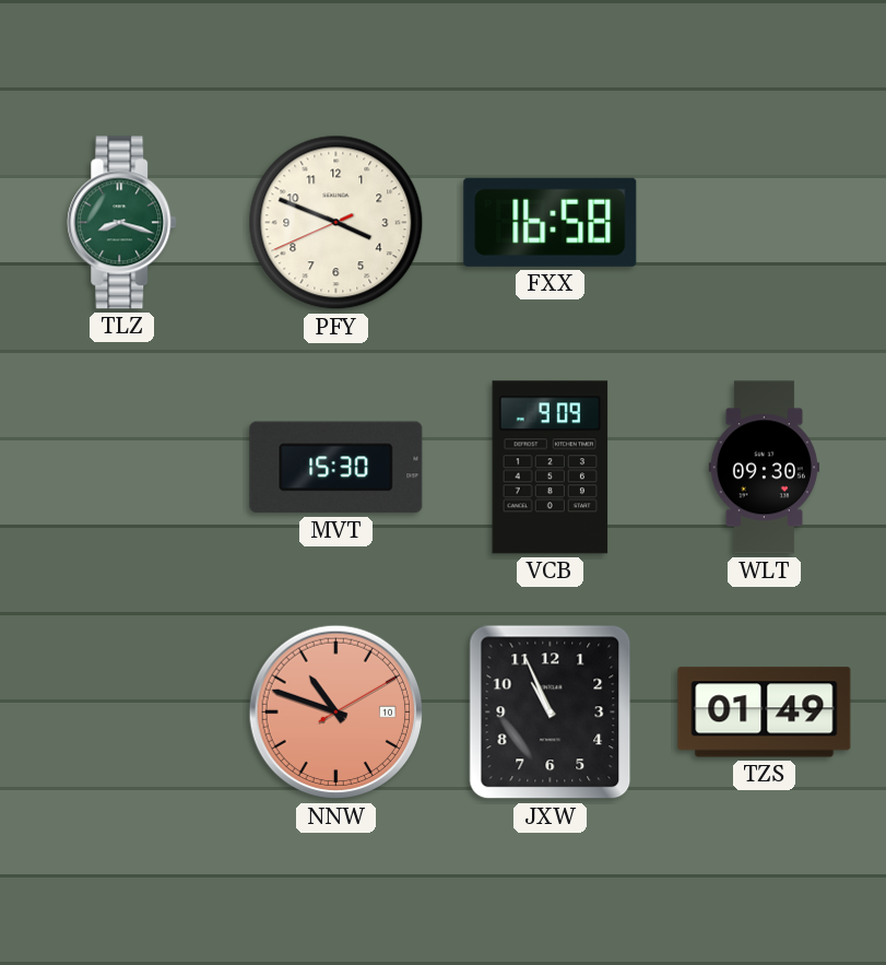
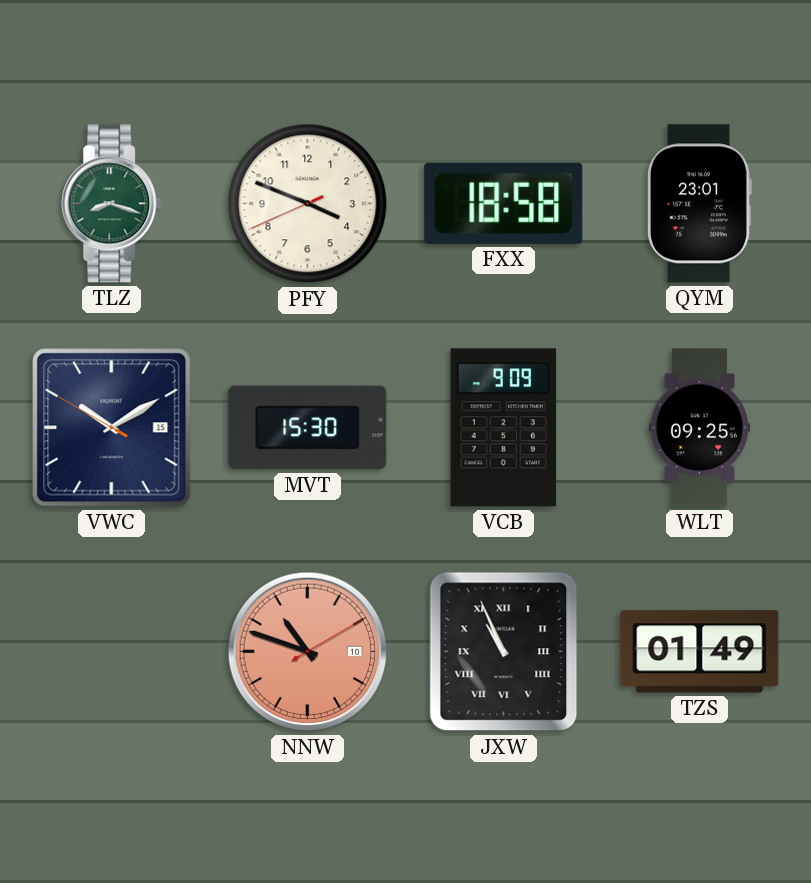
FXX: 16:58 -> 18:58
QYM: none -> 23:01
VWC: none -> 10:09
WLT: 09:30 -> 09:25
JXW numerals: Arabic -> Roman
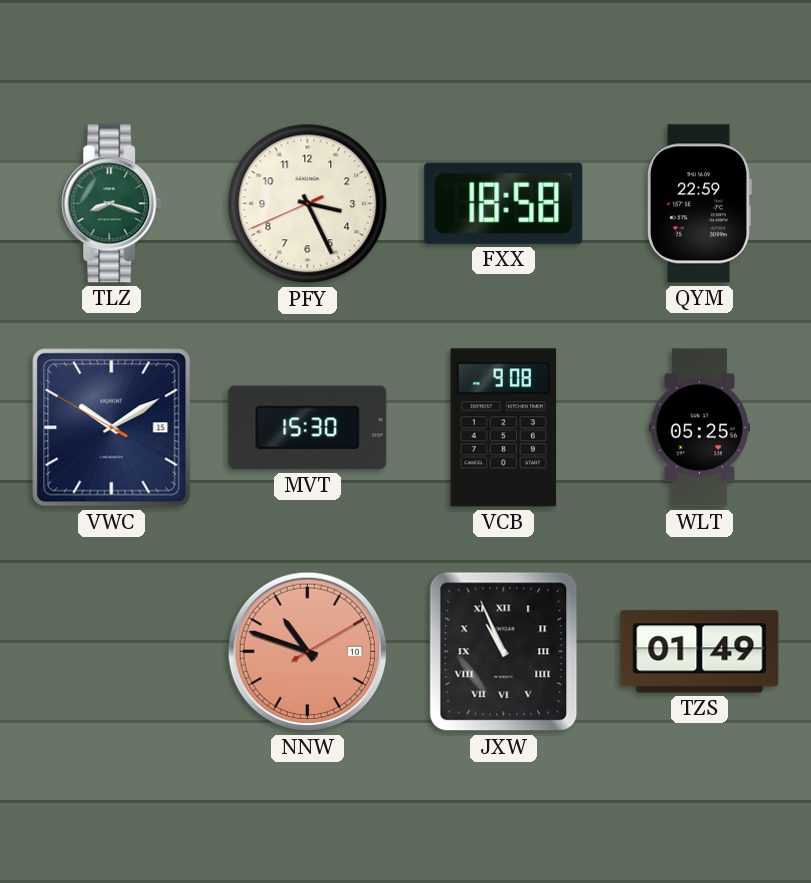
PFY: 3:48 -> 3:25
QYM: 23:01 -> 22:59
VCB: 9:09 -> 9:08
WLT: 09:25 -> 05:25
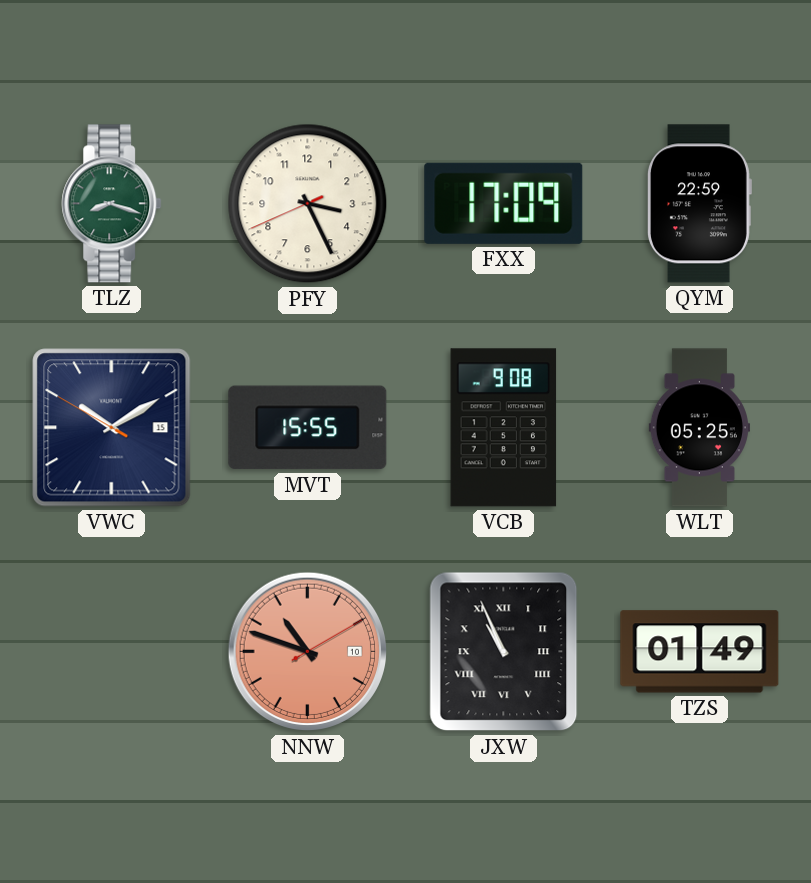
FXX: 18:58 -> 17:09
MVT: 15:30 -> 15:55
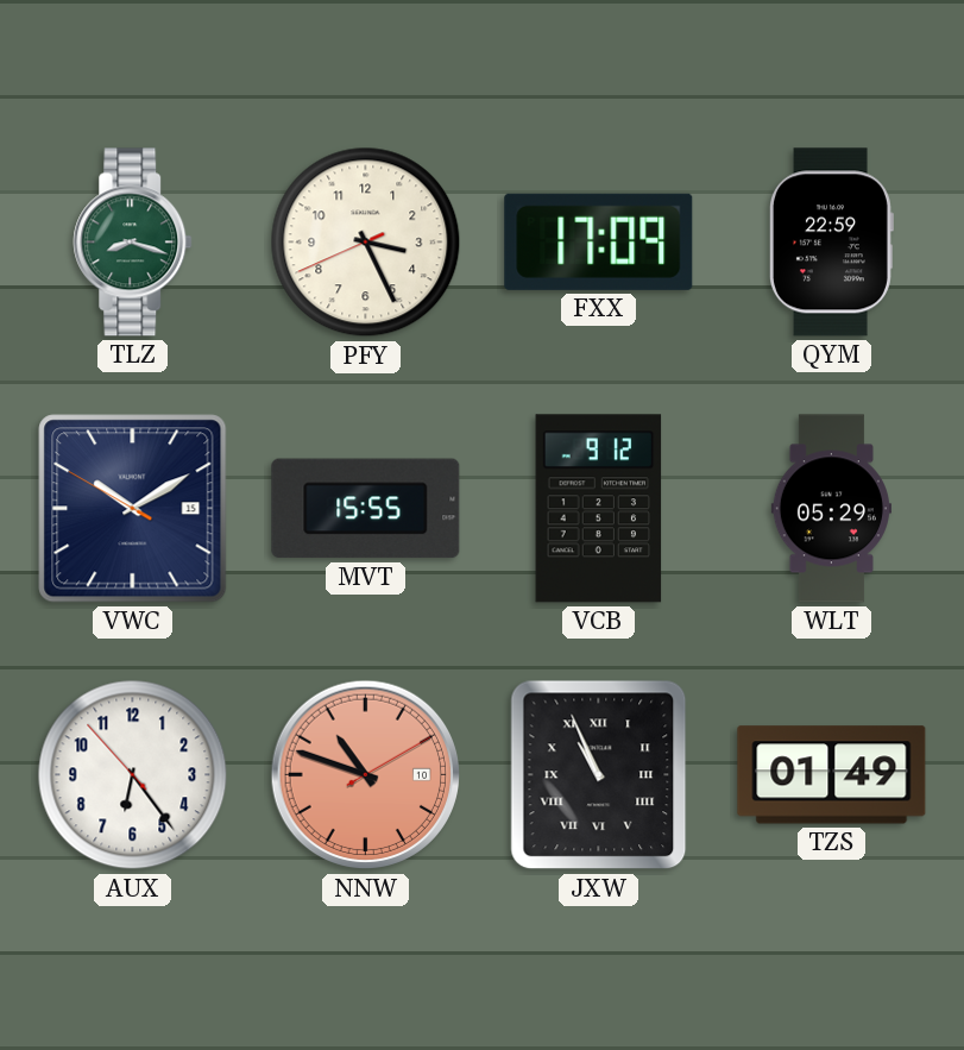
VCB: 9:08 -> 9:12
WLT: 05:25 -> 05:29
AUX: none -> 6:23
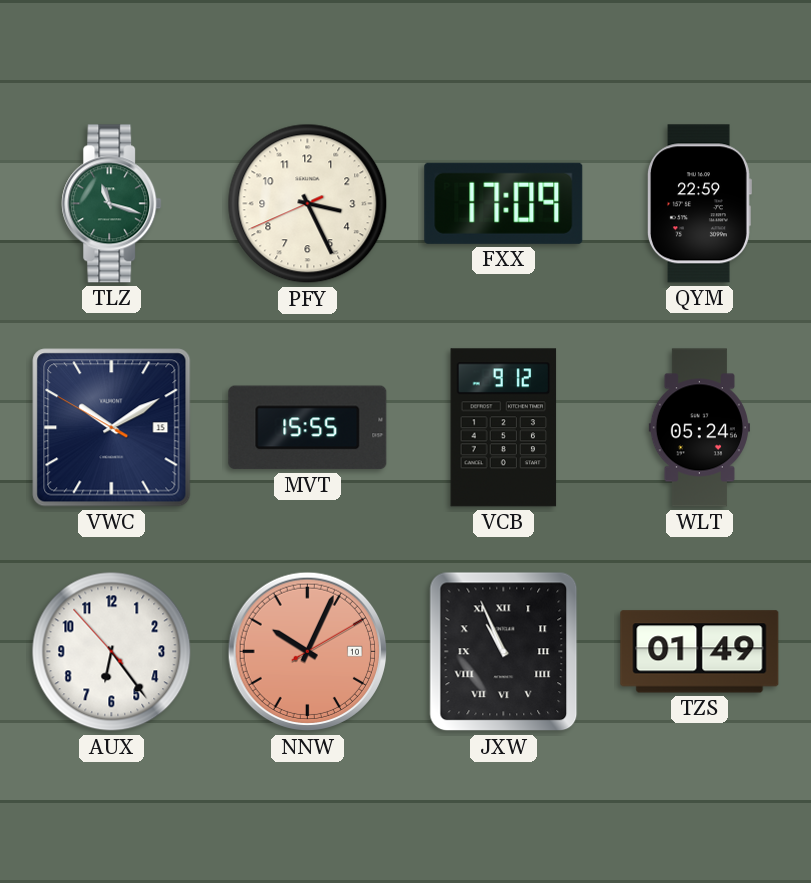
TLZ: 8:18 -> 11:18
WLT: 05:29 -> 05:24
NNW: 10:48 -> 10:04
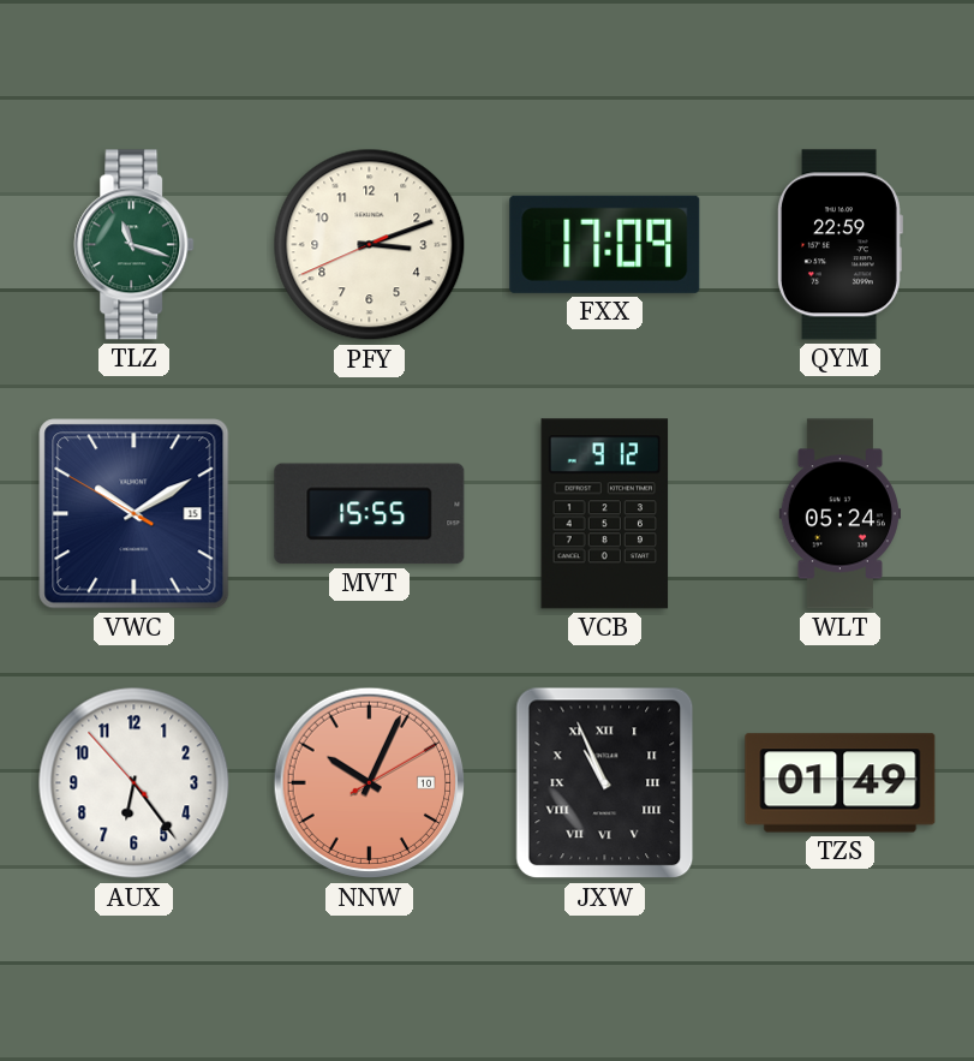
PFY: 3:25 -> 3:11
